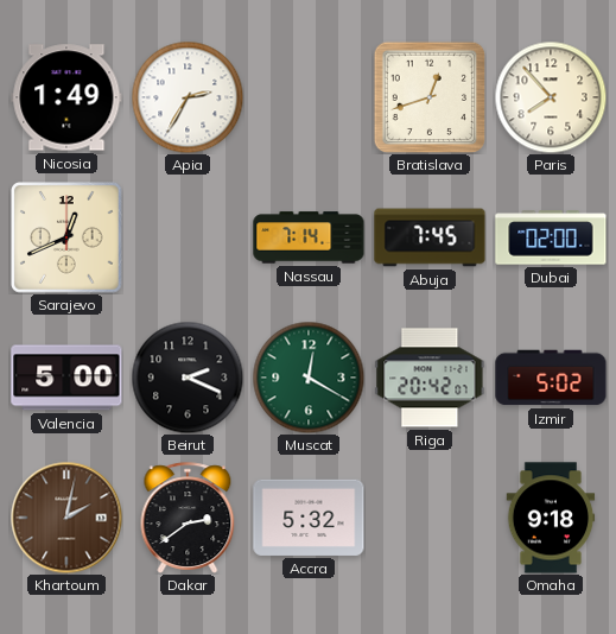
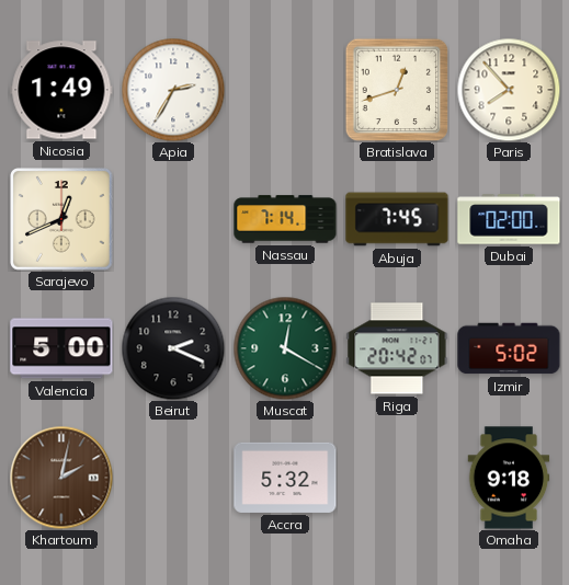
Dakar: 2:39 -> none
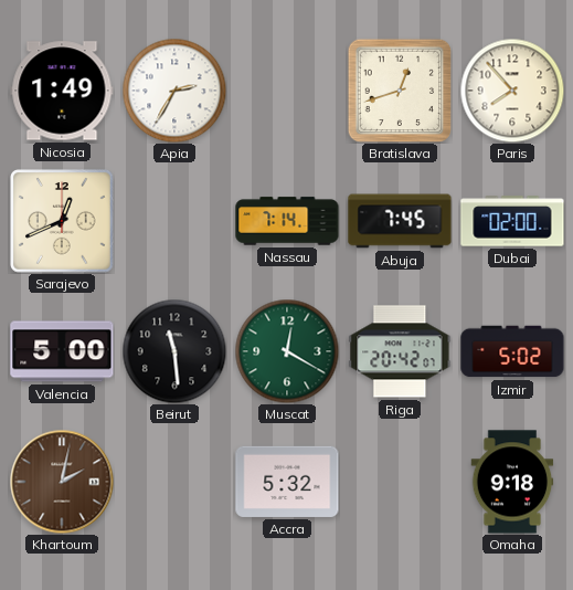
Beirut: 2:19 -> 11:29
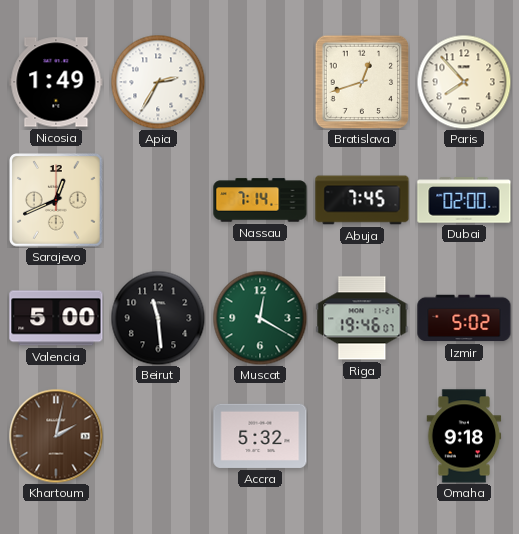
Riga: 20:42 -> 19:46
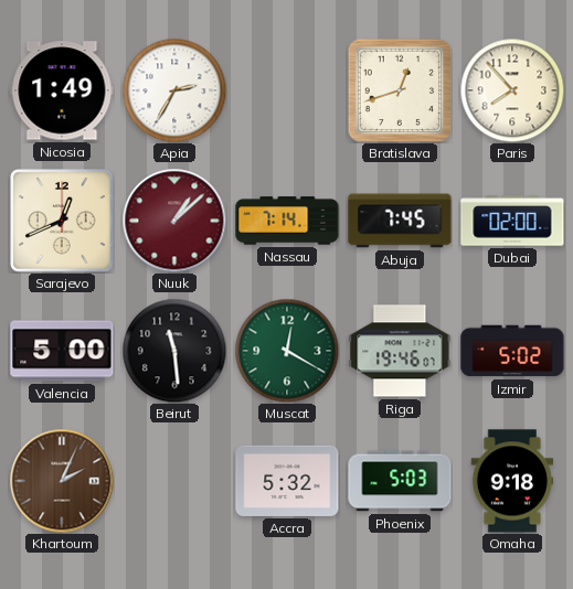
Nuuk: none -> 1:08
Khartoum: 2:02 -> 2:04
Phoenix: none -> 5:03
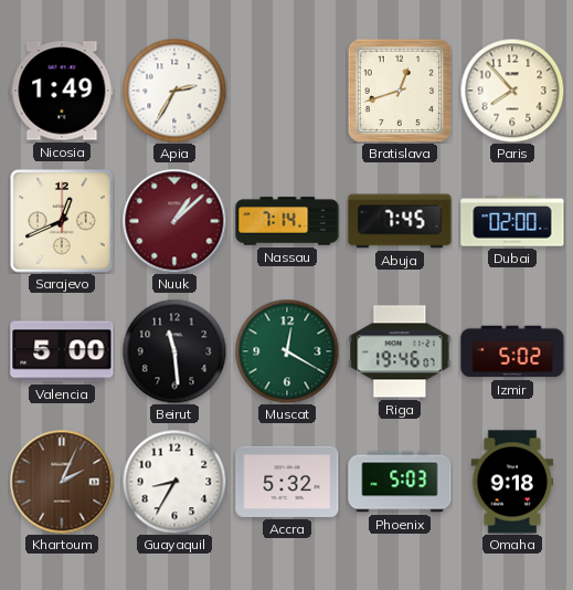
Guayaquil: none -> 8:35
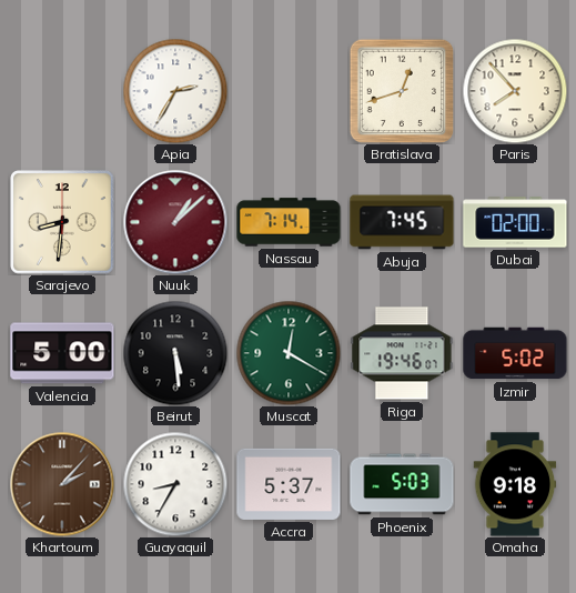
Nicosia: 1:49 -> none
Sarajevo: 12:41 -> 8:31
Beirut: 11:29 -> 5:29
Khartoum: 2:04 -> 2:07
Accra: 5:32 -> 5:37
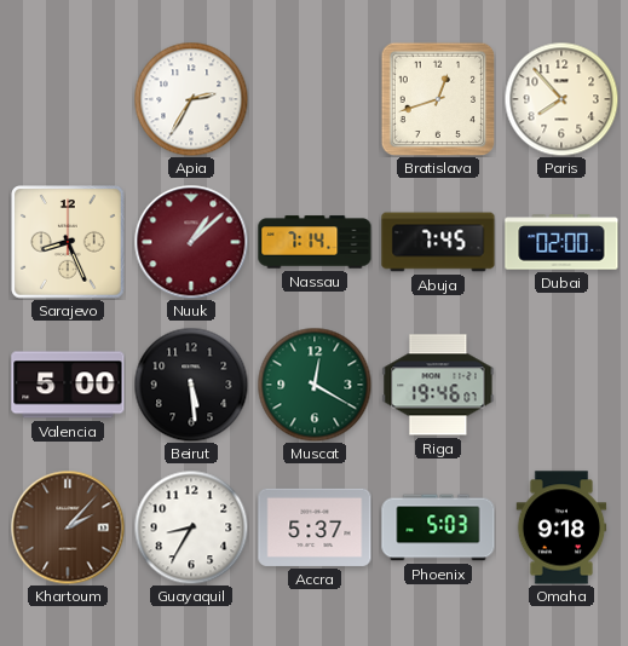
Sarajevo: 8:31 -> 8:26
Izmir: 5:02 -> none
